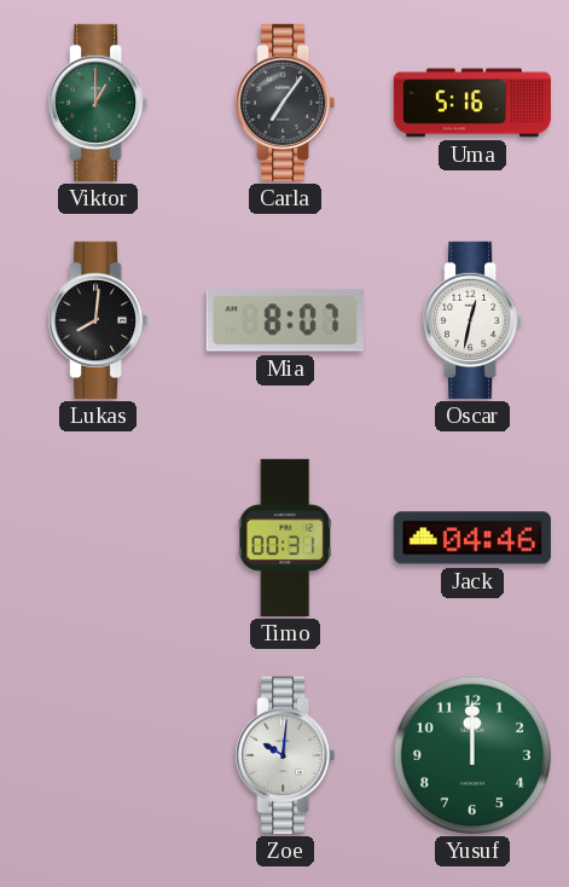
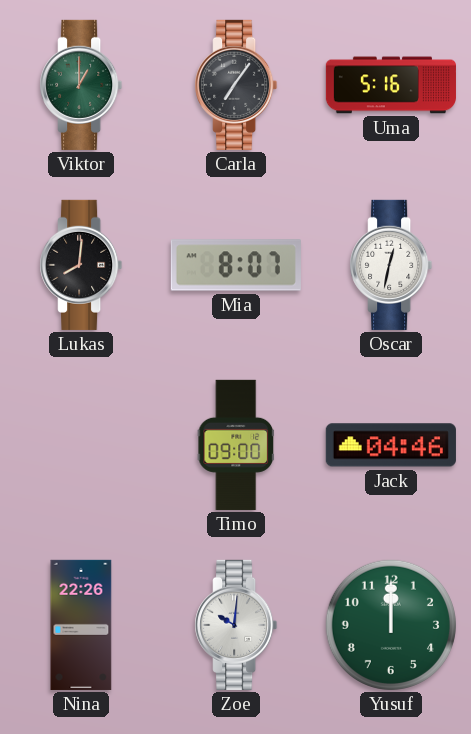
Timo: 00:31 -> 09:00
Nina: none -> 22:26
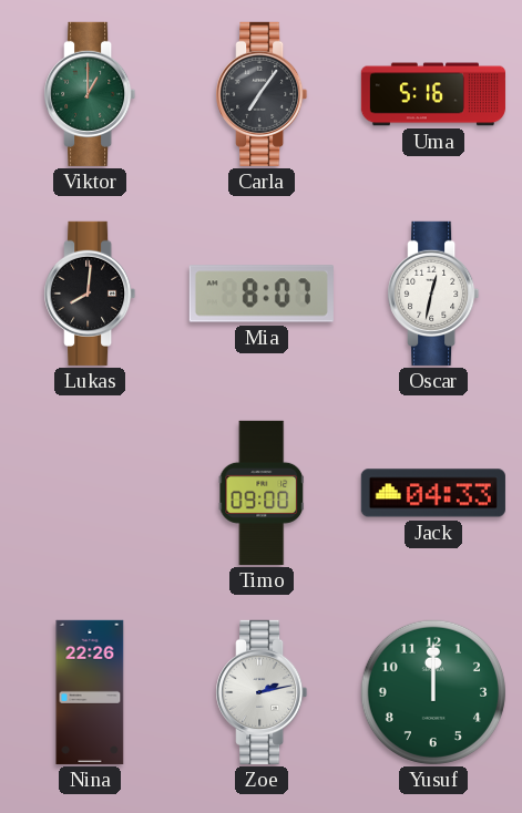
Jack: 04:46 -> 04:33
Zoe: 10:01 -> 2:13
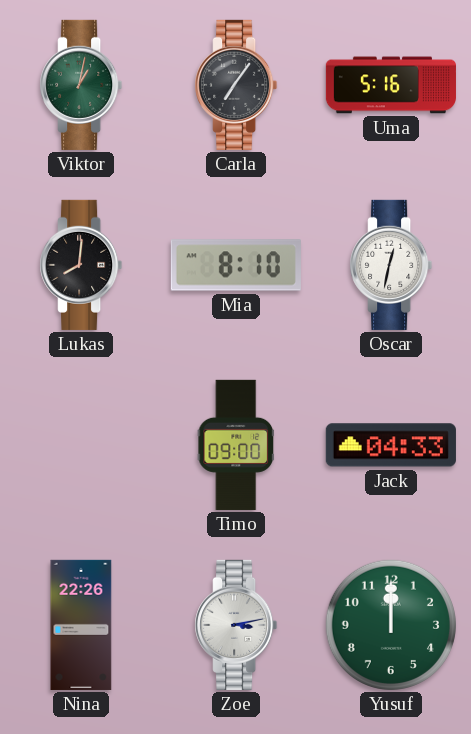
Viktor: 1:00 -> 1:02
Mia: 8:07 -> 8:10
Zoe: 2:13 -> 3:13
